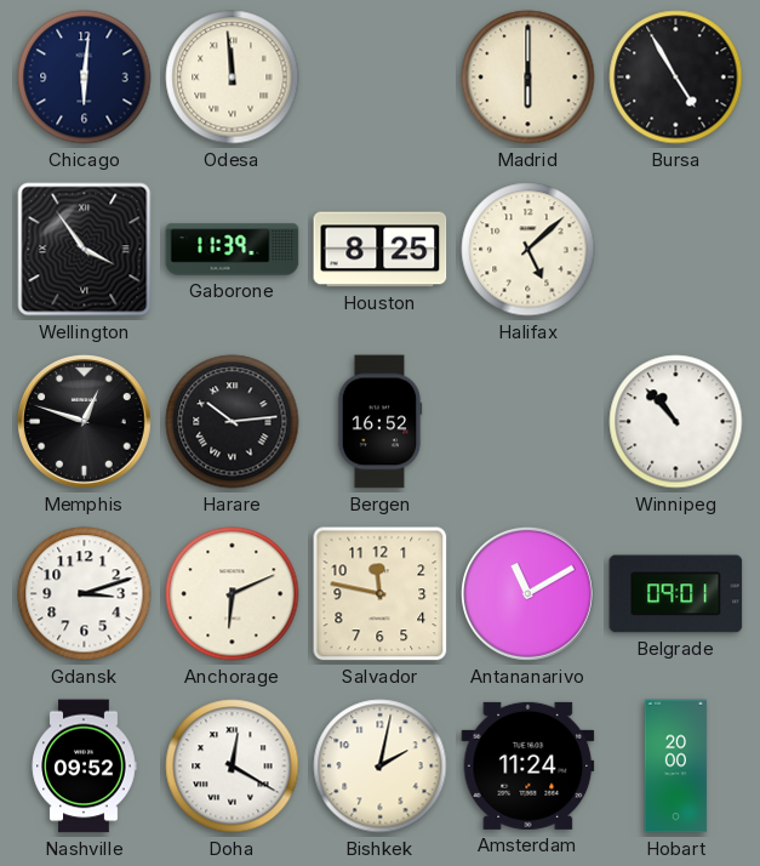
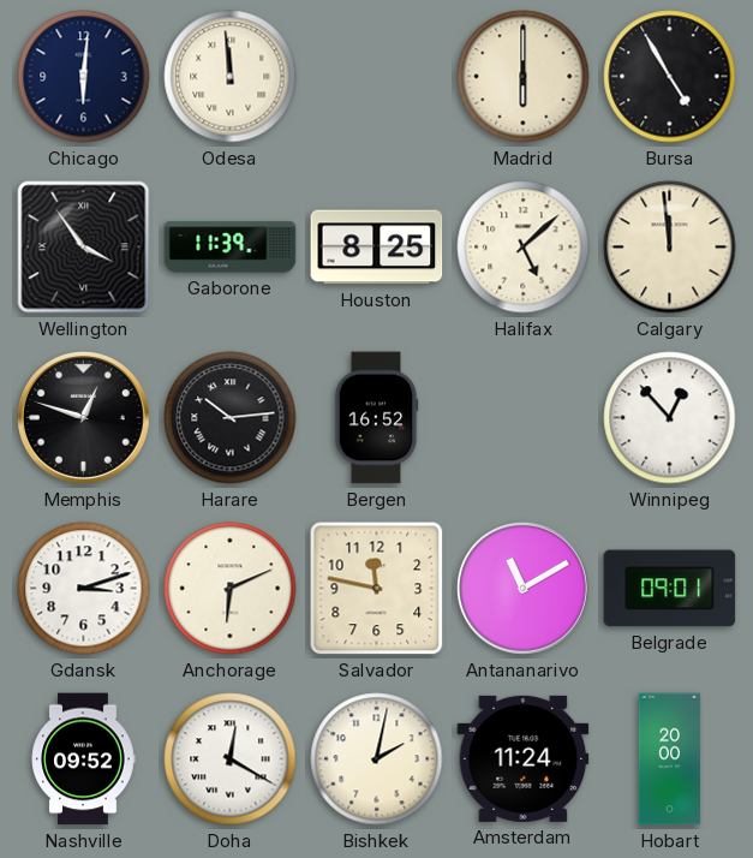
Calgary: none -> 11:59
Winnipeg: 10:53 -> 12:53
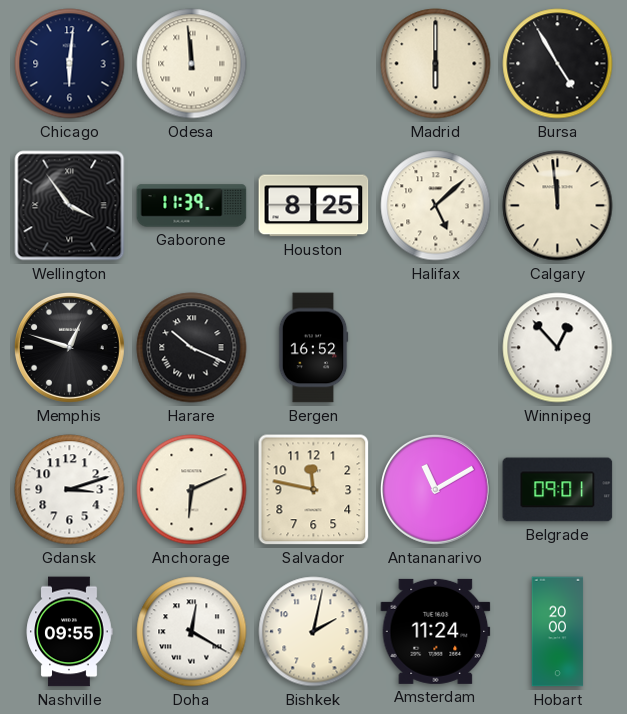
Harare: 10:14 -> 10:19
Nashville: 09:52 -> 09:55
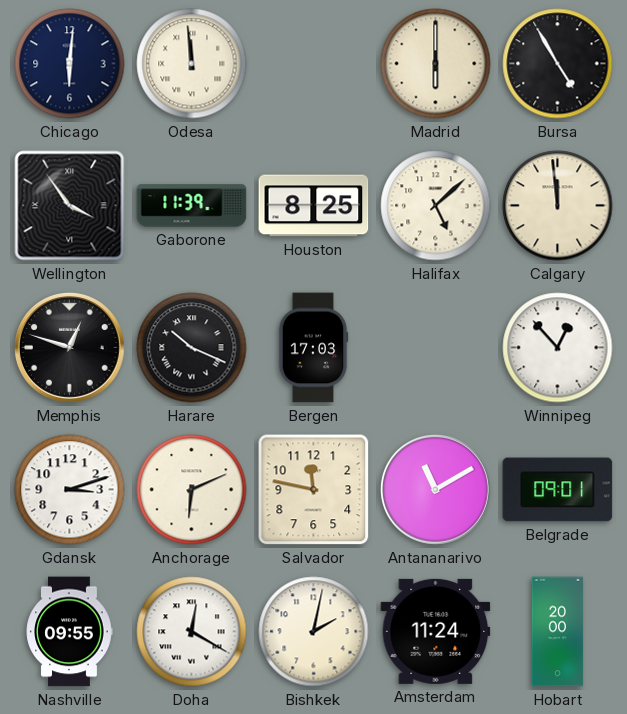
Bergen: 16:52 -> 17:03
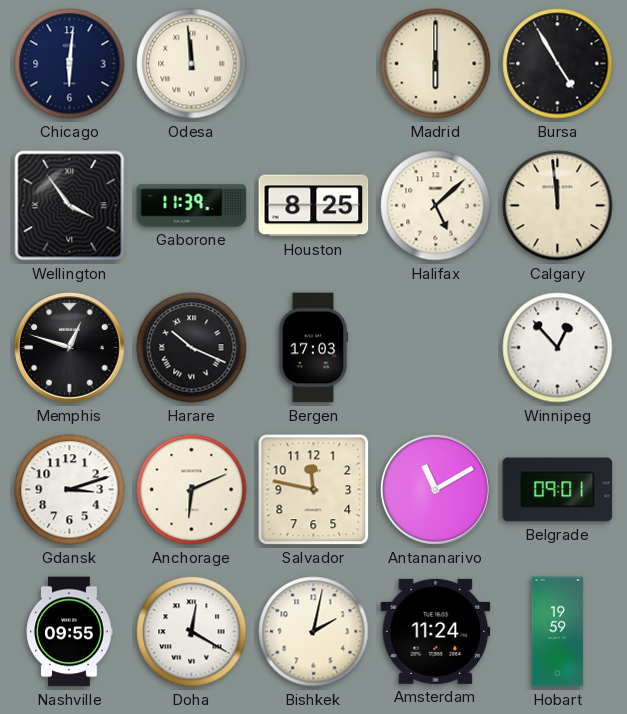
Hobart: 20:00 -> 19:59
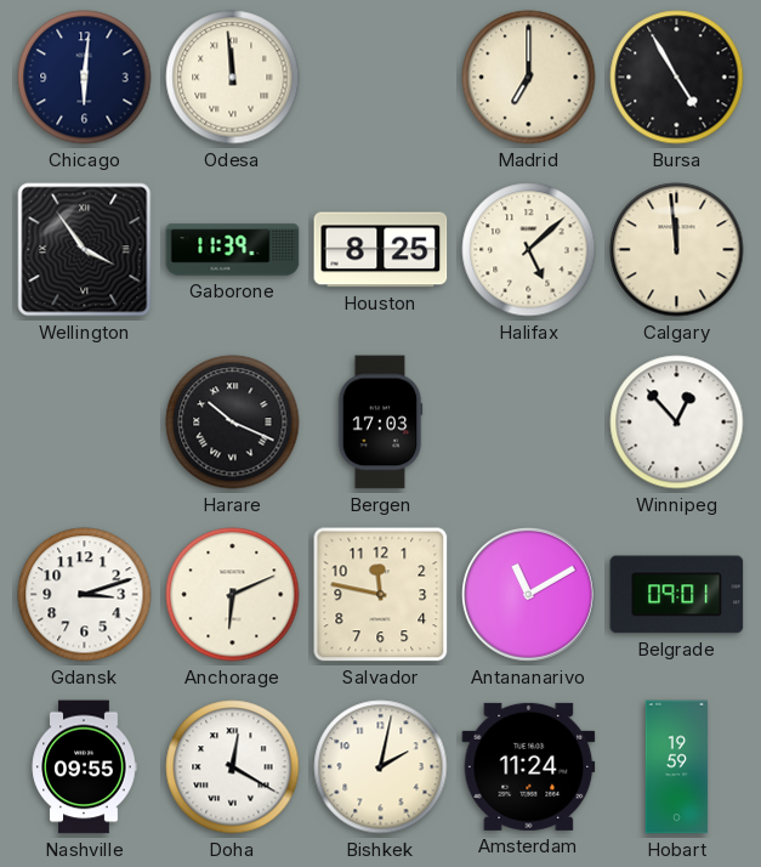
Madrid: 6:00 -> 7:00
Memphis: 12:48 -> none
